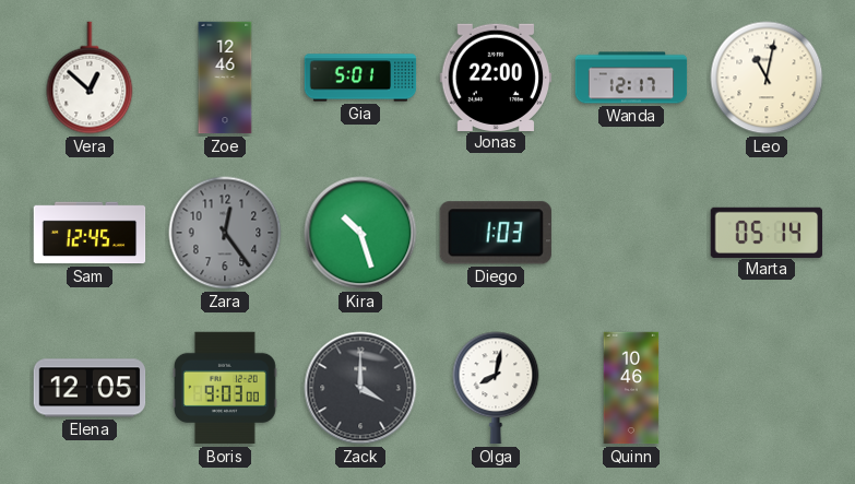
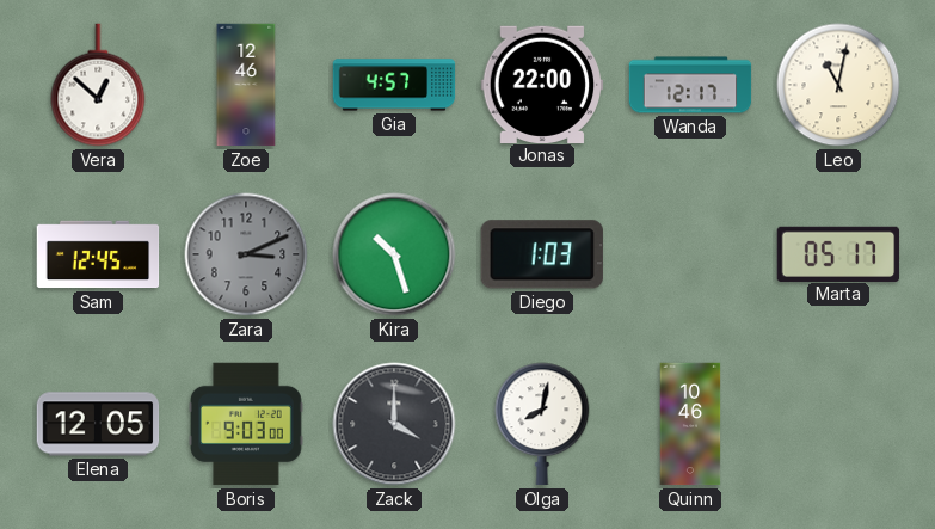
Gia: 5:01 -> 4:57
Zara: 12:24 -> 3:11
Marta: 05:14 -> 05:17
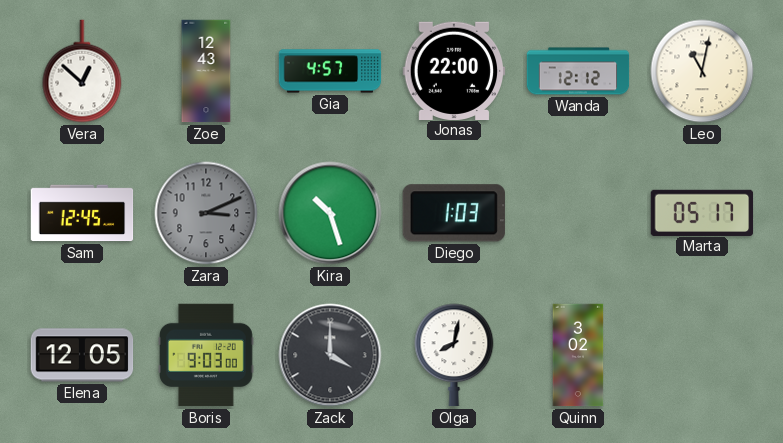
Zoe: 12:46 -> 12:43
Wanda: 12:17 -> 12:12
Quinn: 10:46 -> 3:02
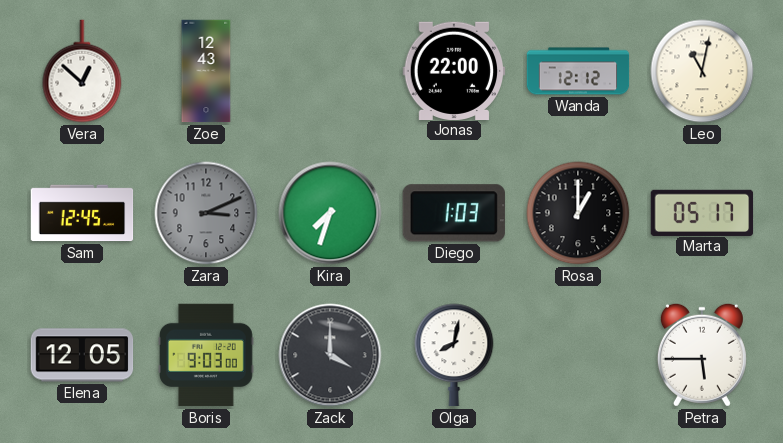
Gia: 4:57 -> none
Kira: 10:27 -> 7:33
Rosa: none -> 1:00
Quinn: 3:02 -> none
Petra: none -> 5:45
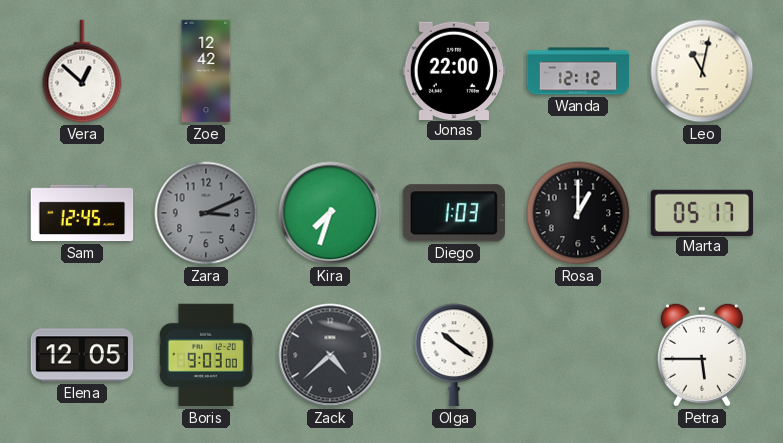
Zoe: 12:43 -> 12:42
Zack: 4:00 -> 4:38
Olga: 8:02 -> 10:21
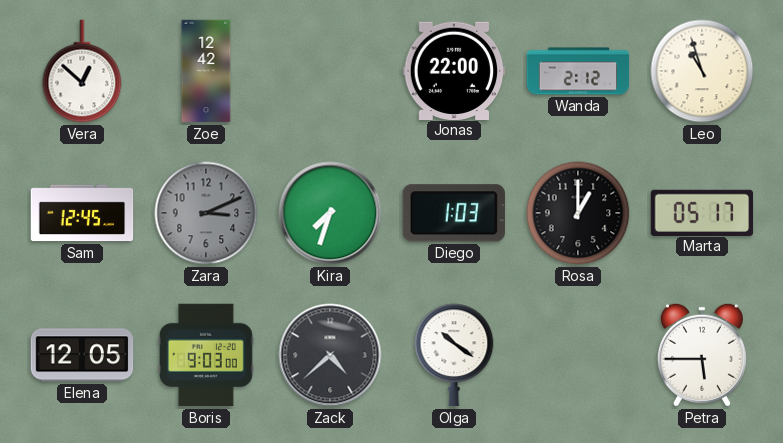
Wanda: 12:12 -> 2:12
Leo: 11:02 -> 10:57
